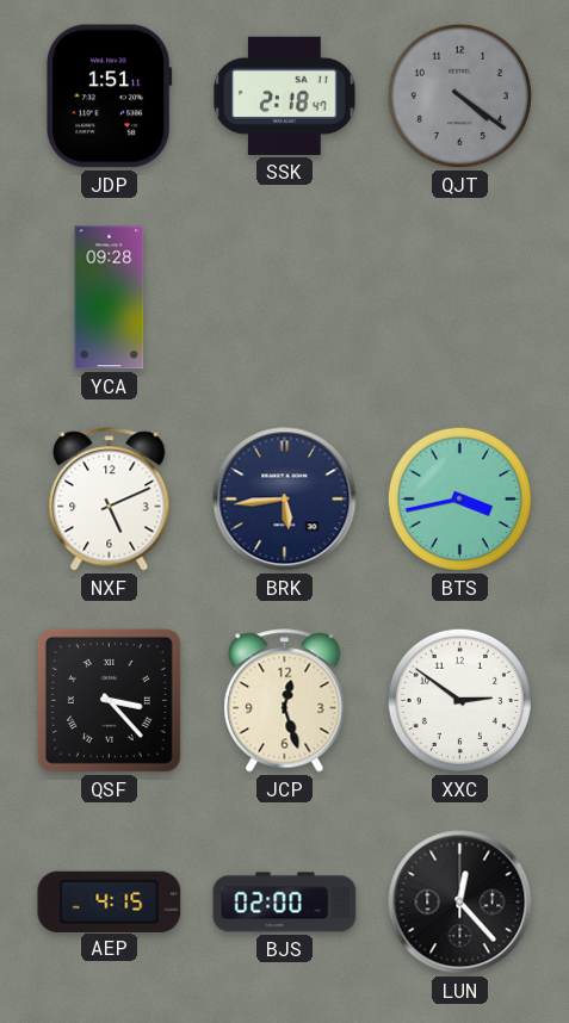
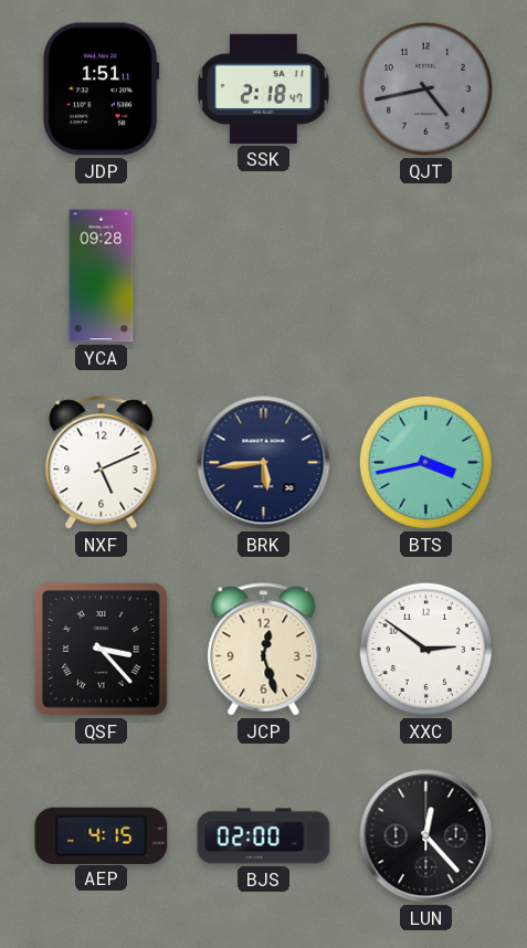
QJT: 4:21 -> 4:43
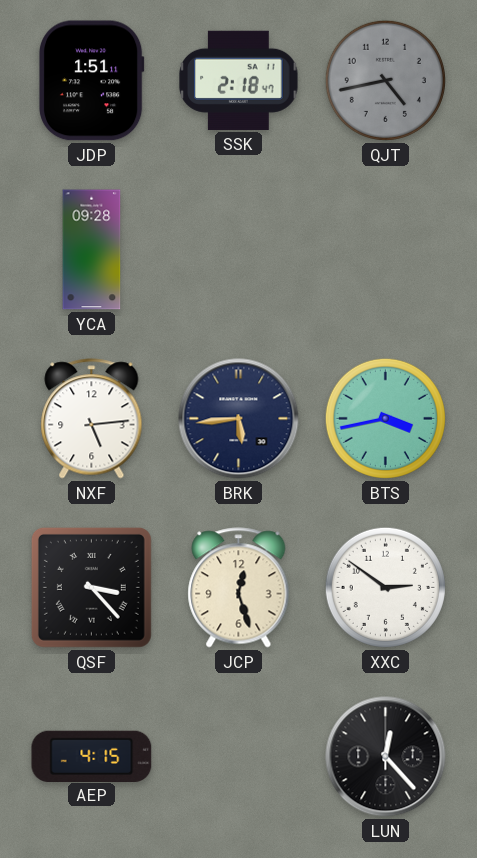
NXF: 5:11 -> 5:14
BJS: 02:00 -> none
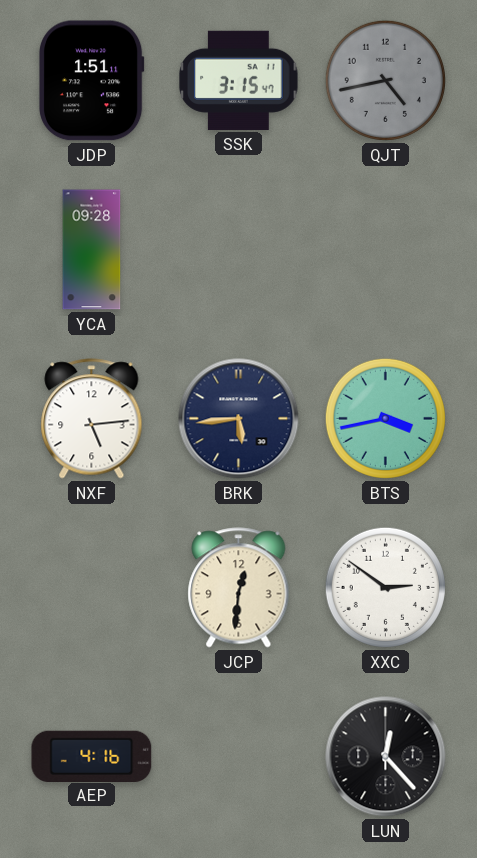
SSK: 2:18 -> 3:15
QSF: 3:23 -> none
JCP: 12:27 -> 12:31
AEP: 4:15 -> 4:16
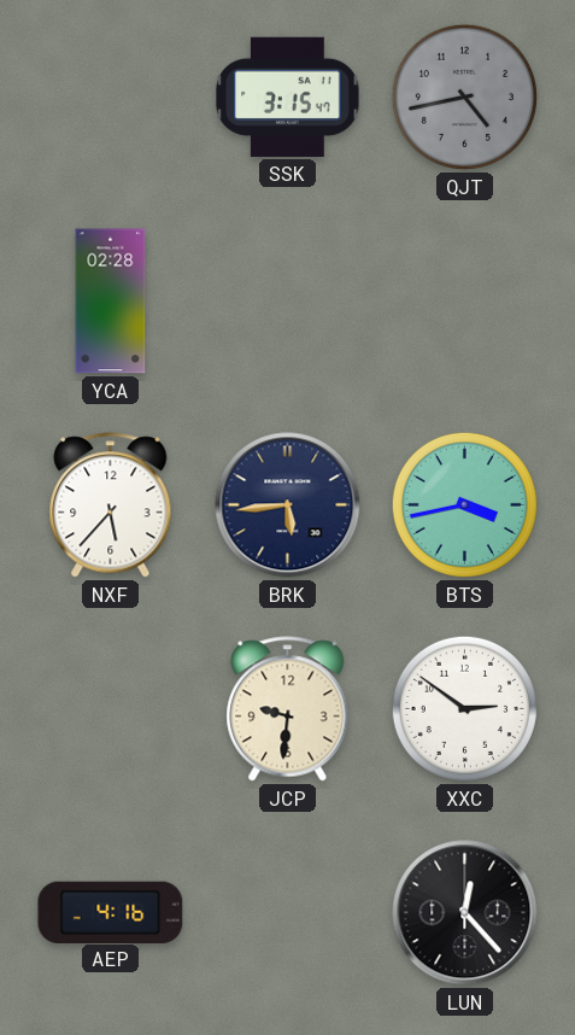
JDP: 1:51 -> none
YCA: 09:28 -> 02:28
NXF: 5:14 -> 5:37
JCP: 12:31 -> 9:31
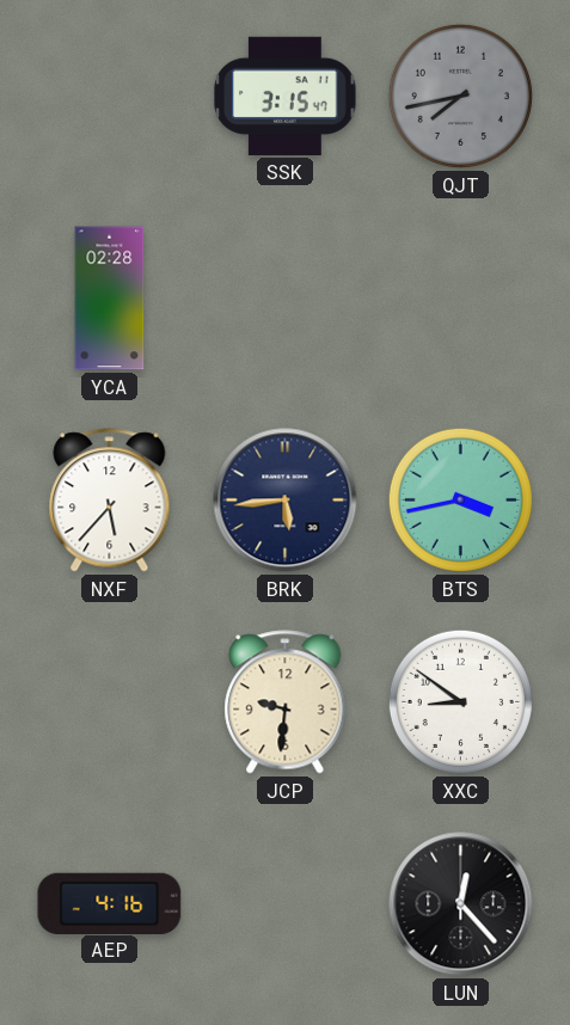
QJT: 4:43 -> 7:43
XXC: 2:51 -> 8:51
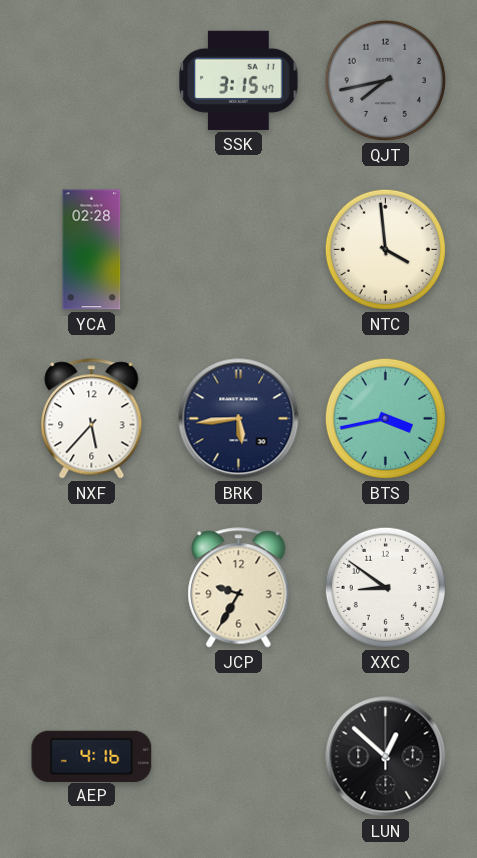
NTC: none -> 3:59
JCP: 9:31 -> 9:35
LUN: 12:23 -> 12:52
